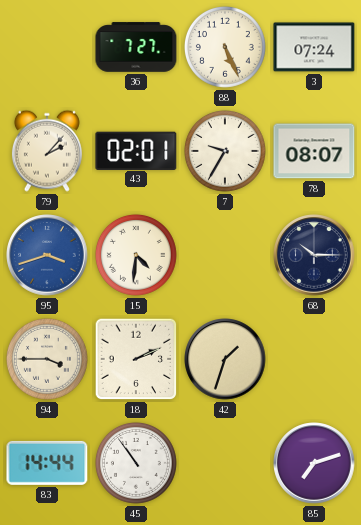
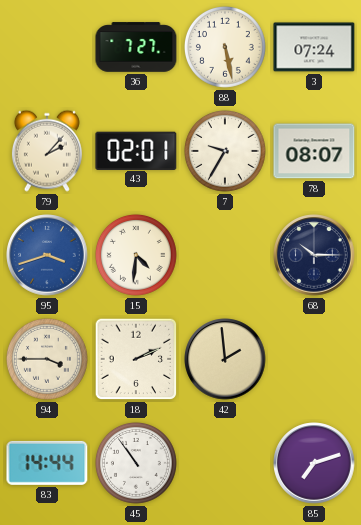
88: 5:26 -> 5:28
42: 1:33 -> 1:59
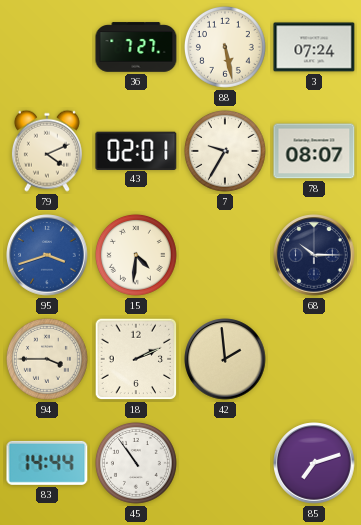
79: 2:07 -> 4:11
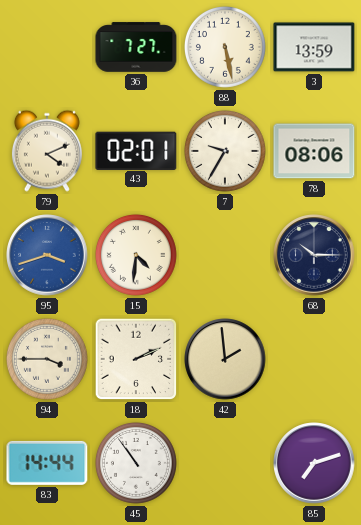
3: 07:24 -> 13:59
78: 08:07 -> 08:06
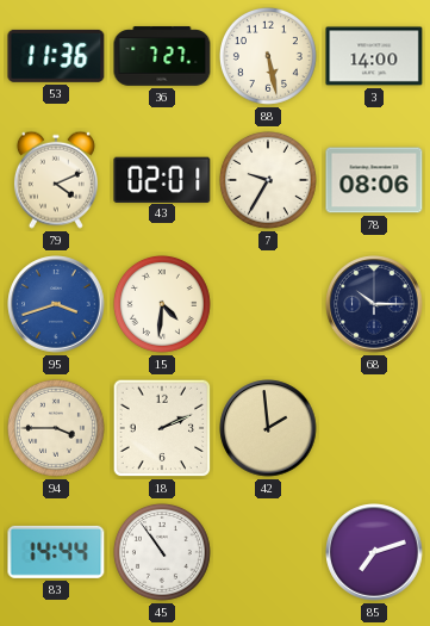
53: none -> 11:36
3: 13:59 -> 14:00
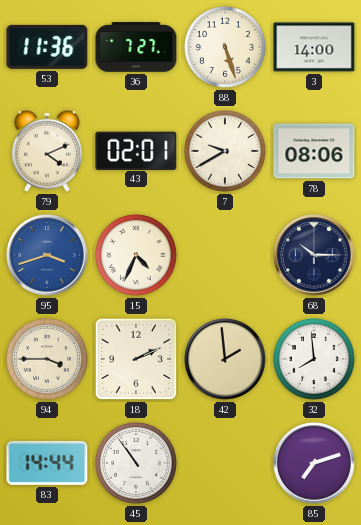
88: 5:28 -> 5:27
7: 9:35 -> 9:40
15: 4:31 -> 4:34
32: none -> 7:59
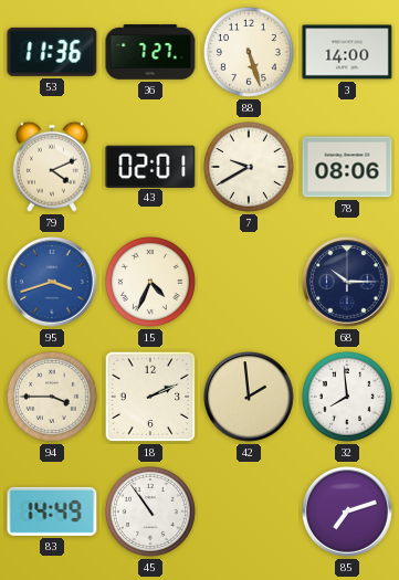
83: 14:44 -> 14:49
